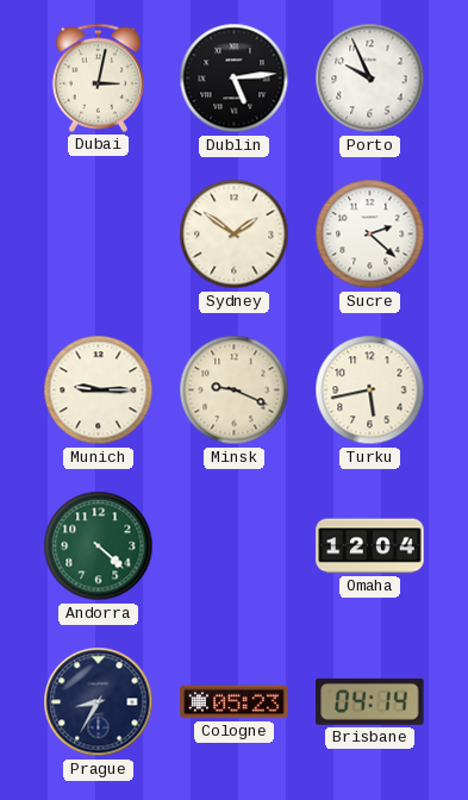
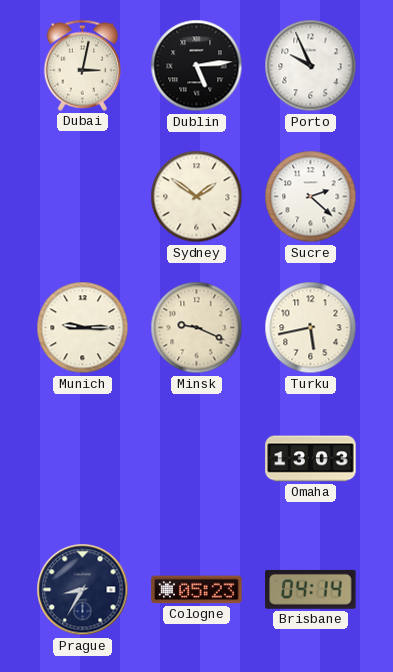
Andorra: 4:22 -> none
Omaha: 12:04 -> 13:03
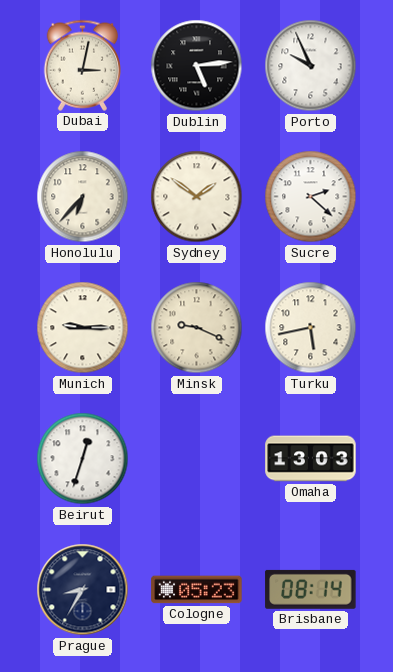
Honolulu: none -> 6:37
Beirut: none -> 12:33
Brisbane: 04:14 -> 08:14
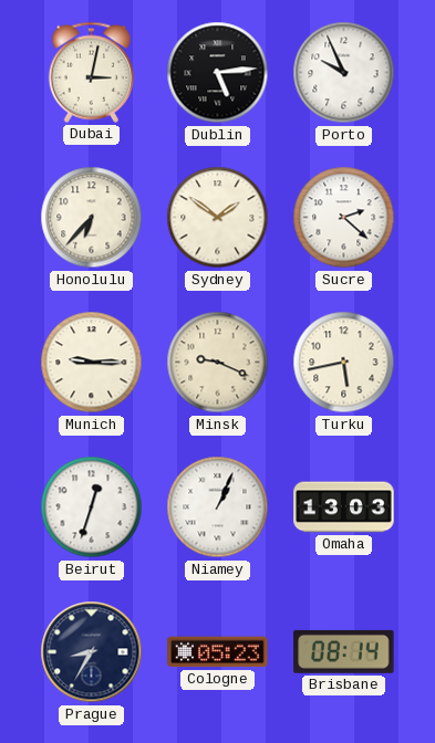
Niamey: none -> 1:04
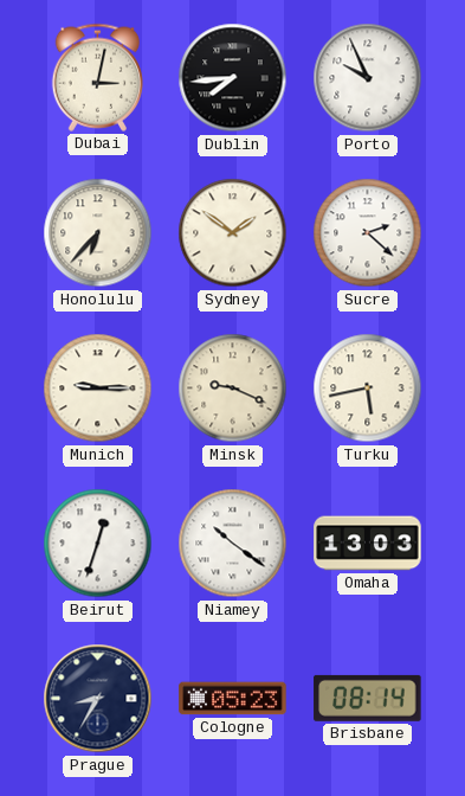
Dublin: 5:14 -> 7:44
Niamey: 1:04 -> 10:21
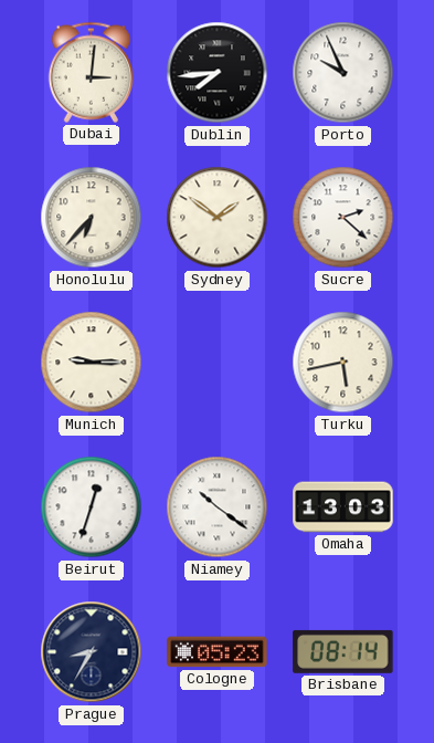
Dubai: 3:02 -> 3:01
Minsk: 9:19 -> none
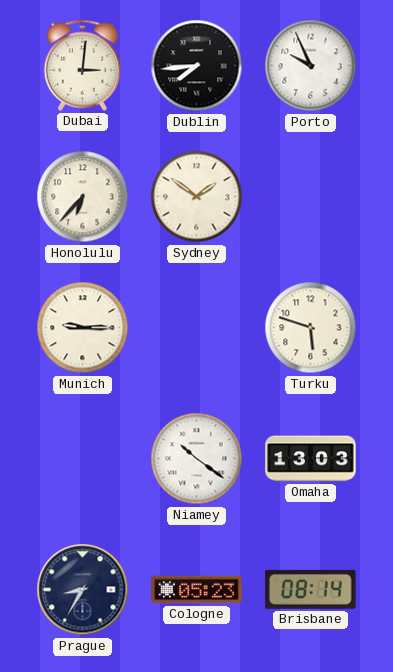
Sucre: 2:22 -> none
Turku: 5:43 -> 5:48
Beirut: 12:33 -> none
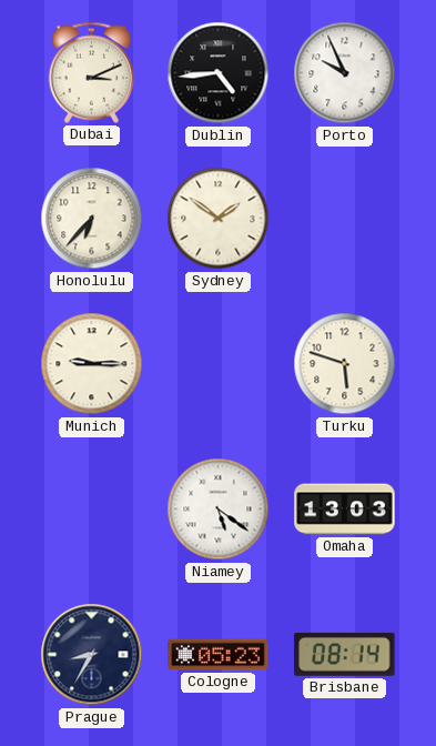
Dubai: 3:01 -> 3:11
Dublin: 7:44 -> 4:44
Niamey: 10:21 -> 5:21
